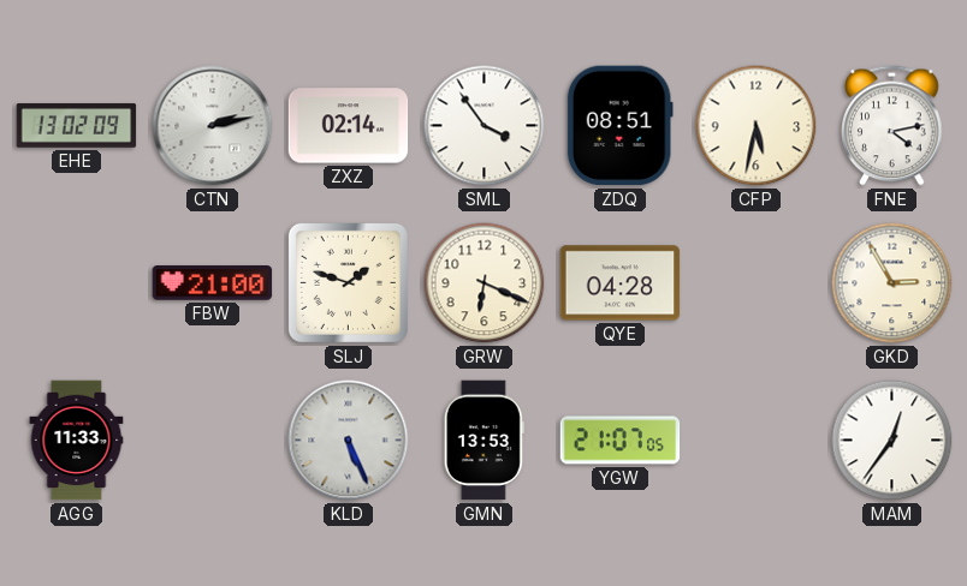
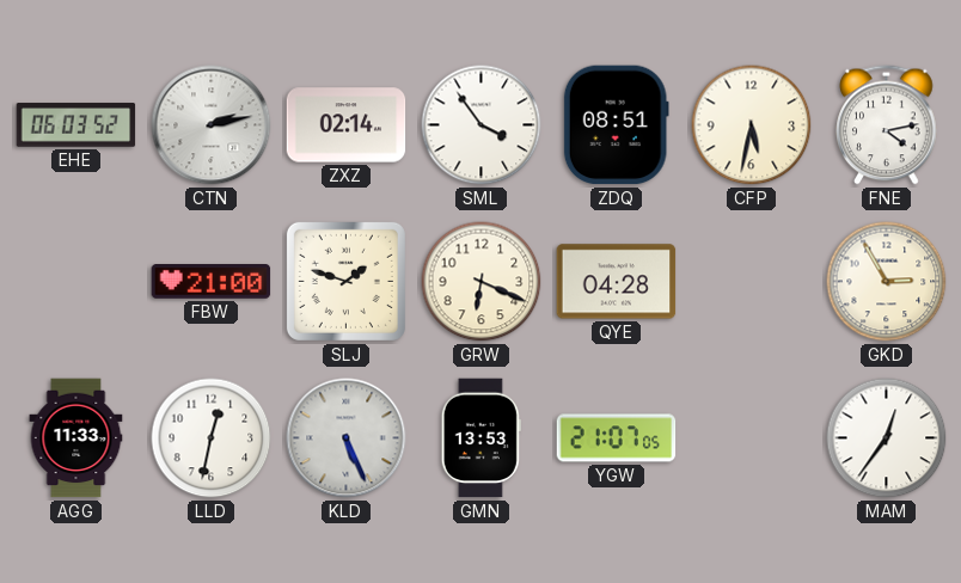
EHE: 13:02 -> 06:03
LLD: none -> 12:32
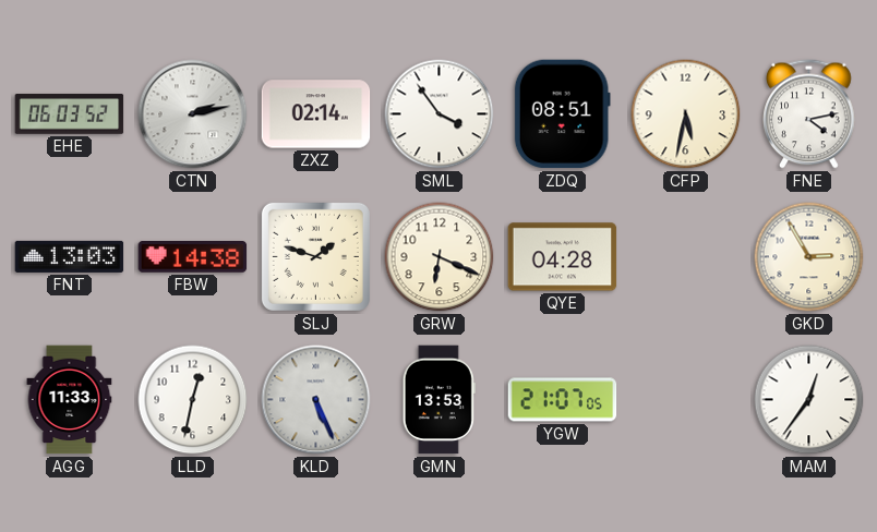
FNT: none -> 13:03
FBW: 21:00 -> 14:38
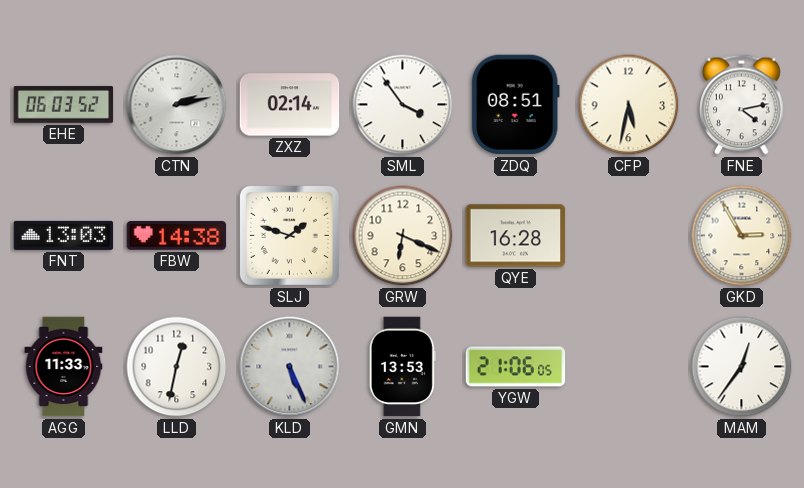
QYE: 04:28 -> 16:28
YGW: 21:07 -> 21:06
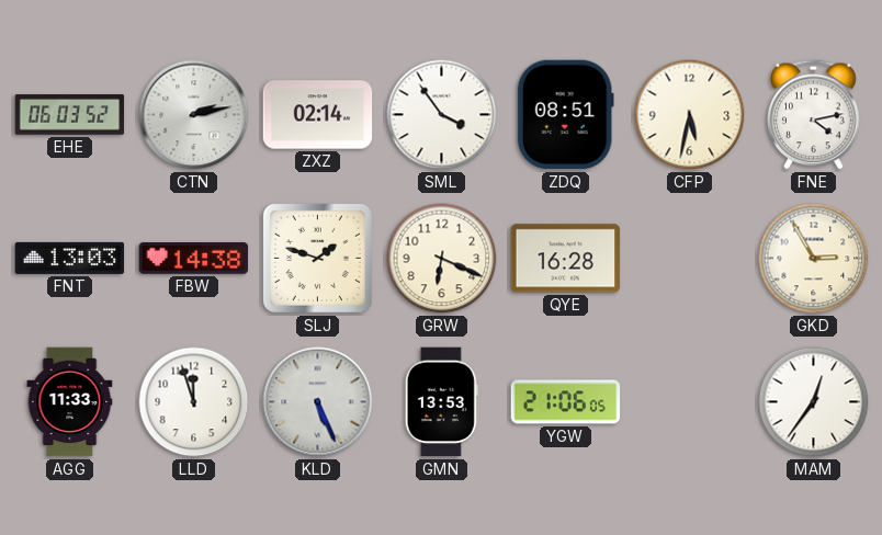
LLD: 12:32 -> 11:57
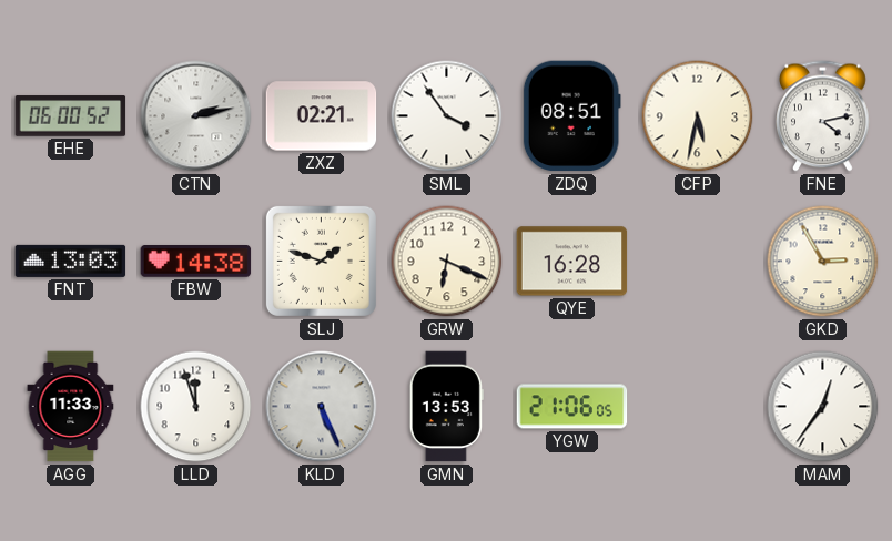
EHE: 06:03 -> 06:00
ZXZ: 02:14 -> 02:21
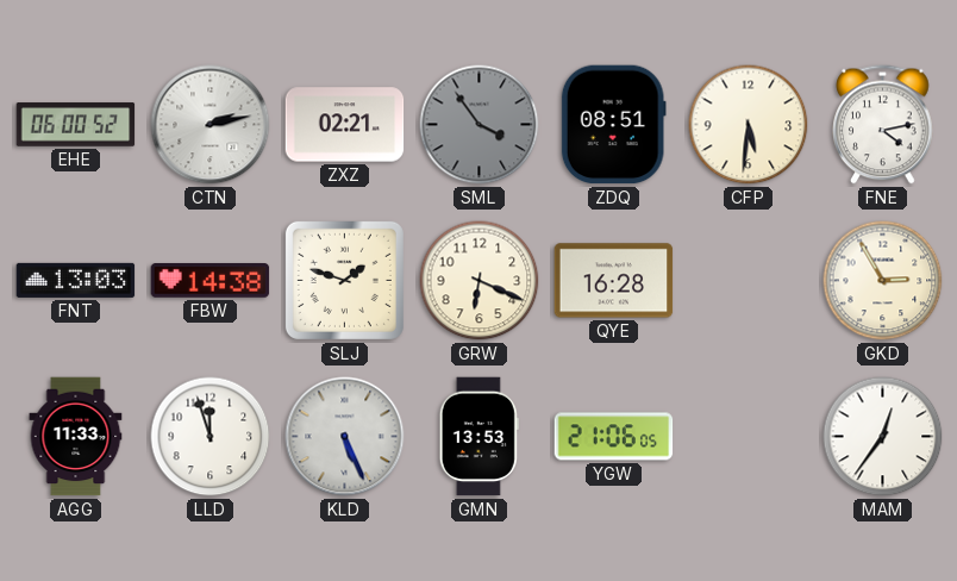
SML dial: white -> grey
CFP: 5:32 -> 5:31
